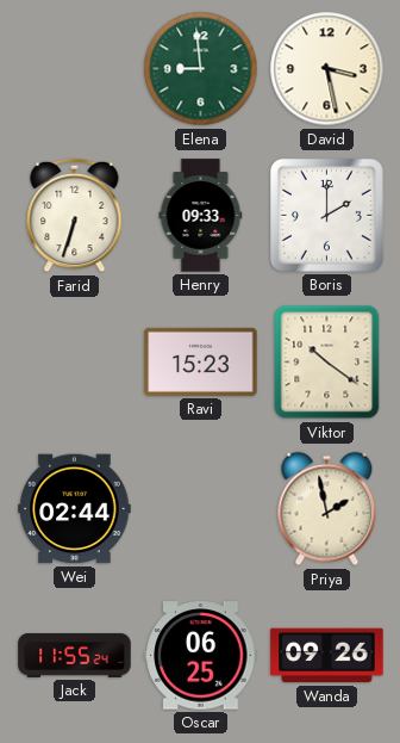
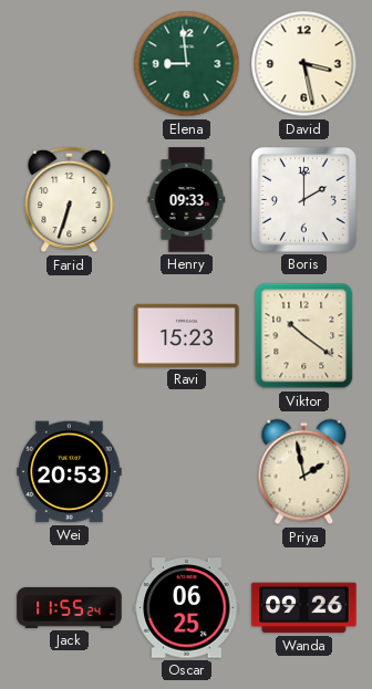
Wei: 02:44 -> 20:53
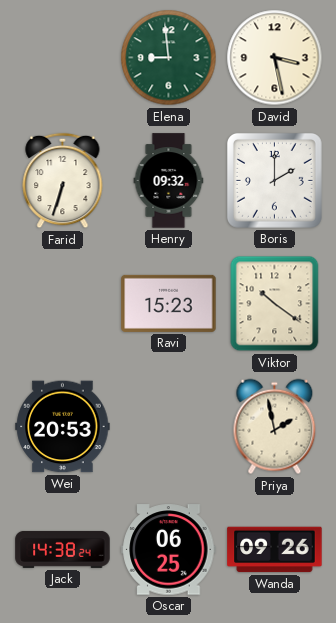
Henry: 09:33 -> 09:32
Jack: 11:55 -> 14:38
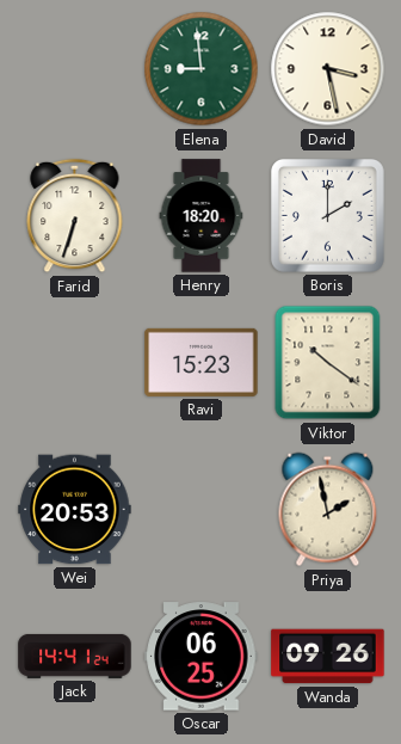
Henry: 09:32 -> 18:20
Jack: 14:38 -> 14:41
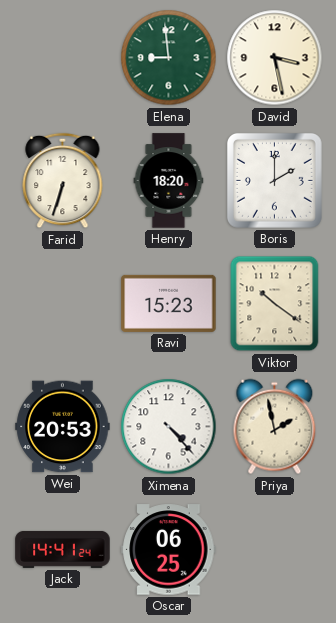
Ximena: none -> 4:23
Wanda: 09:26 -> none
